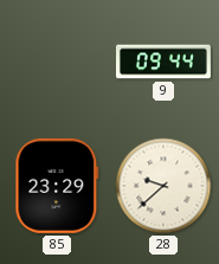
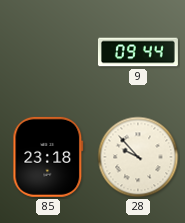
85: 23:29 -> 23:18
28: 9:38 -> 9:53
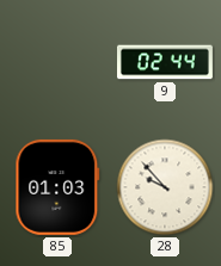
9: 09:44 -> 02:44
85: 23:18 -> 01:03
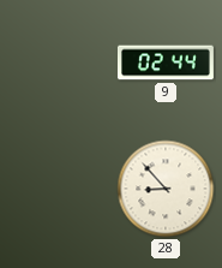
85: 01:03 -> none
28: 9:53 -> 8:53
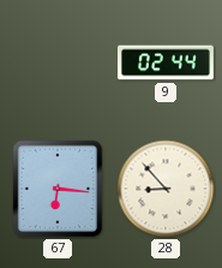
67: none -> 6:16
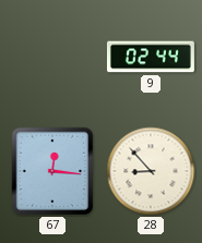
67: 6:16 -> 12:16
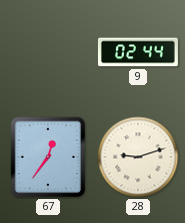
67: 12:16 -> 12:36
28: 8:53 -> 9:12
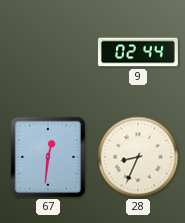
67: 12:36 -> 12:31
28: 9:12 -> 8:34
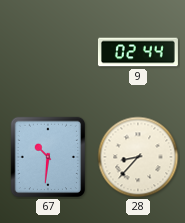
67: 12:31 -> 10:31
28: 8:34 -> 8:37
